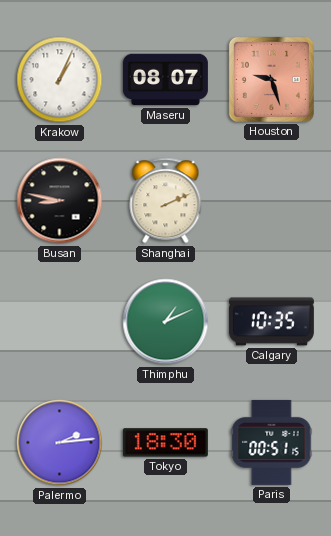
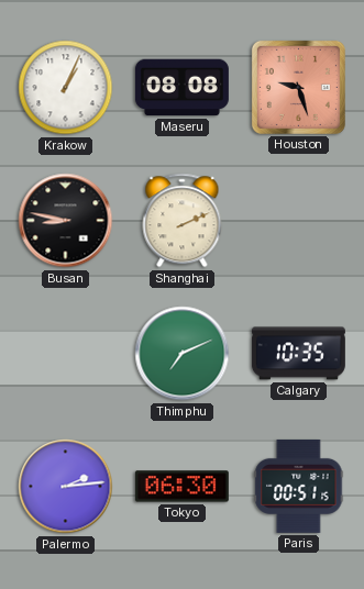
Maseru: 08:07 -> 08:08
Thimphu: 1:11 -> 7:11
Tokyo: 18:30 -> 06:30
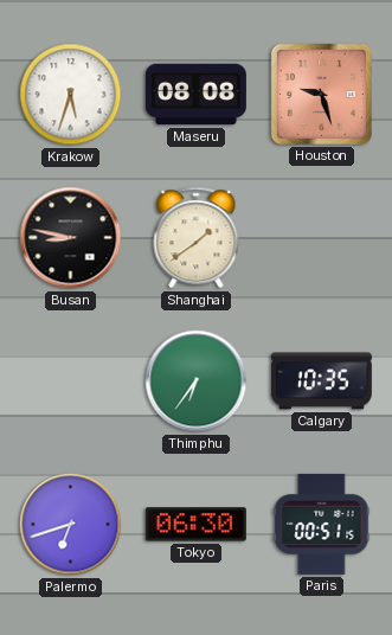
Krakow: 1:04 -> 5:33
Shanghai: 2:11 -> 1:39
Thimphu: 7:11 -> 6:36
Palermo: 2:14 -> 6:42
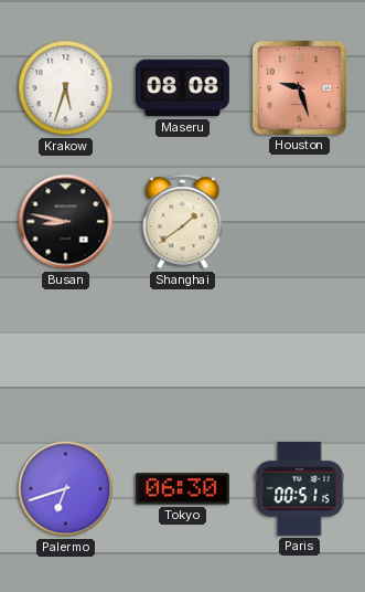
Thimphu: 6:36 -> none
Calgary: 10:35 -> none
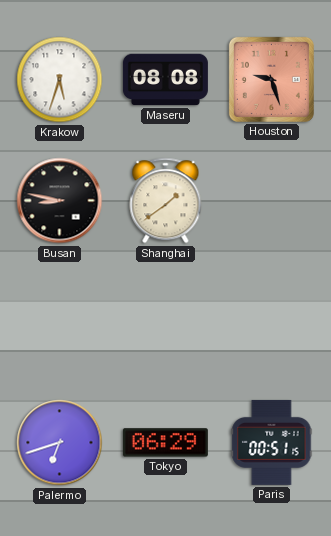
Tokyo: 06:30 -> 06:29
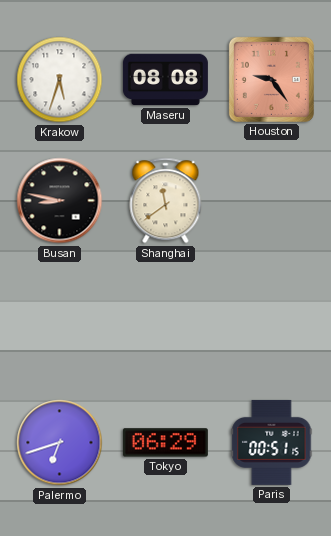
Houston: 9:27 -> 9:24
Shanghai: 1:39 -> 11:39
